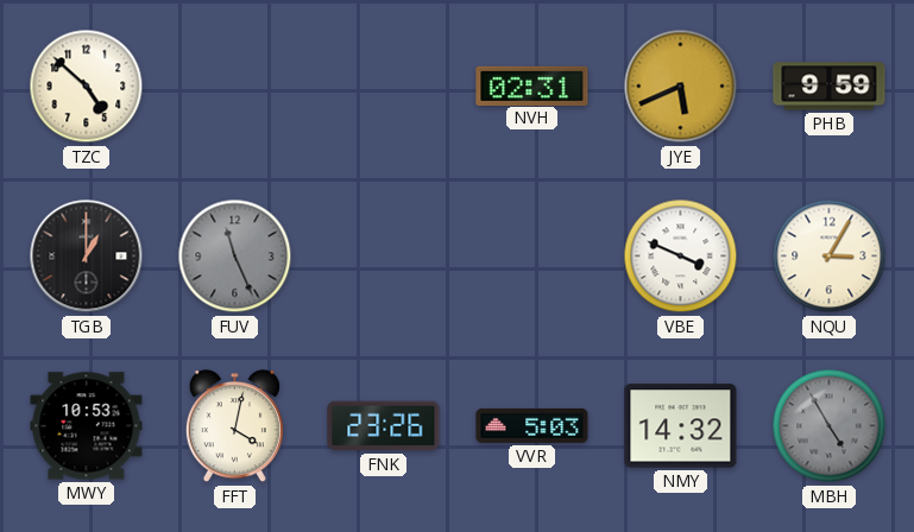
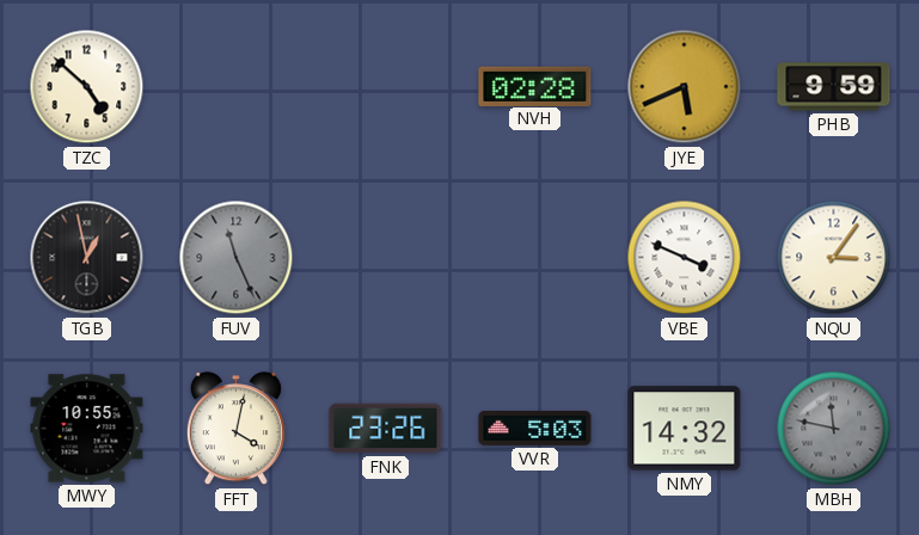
NVH: 02:31 -> 02:28
TGB: 1:00 -> 12:58
NQU: 3:05 -> 3:06
MWY: 10:53 -> 10:55
MBH: 4:55 -> 11:47
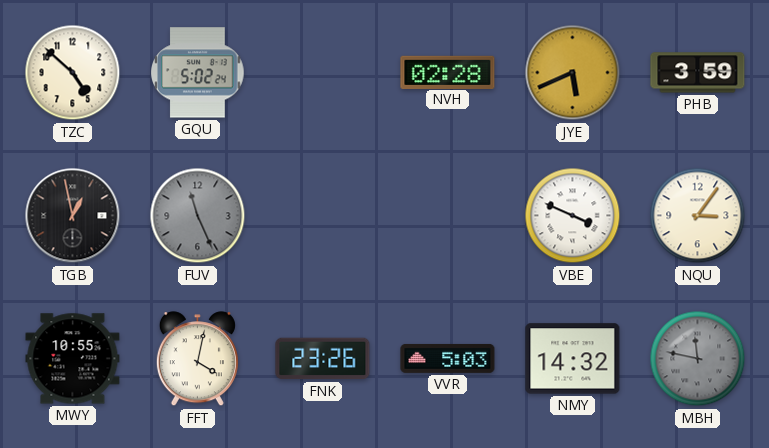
GQU: none -> 5:02
PHB: 9:59 -> 3:59
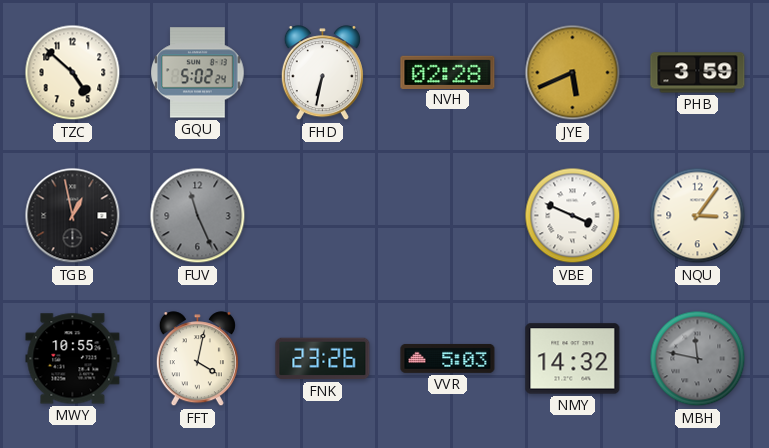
FHD: none -> 6:32
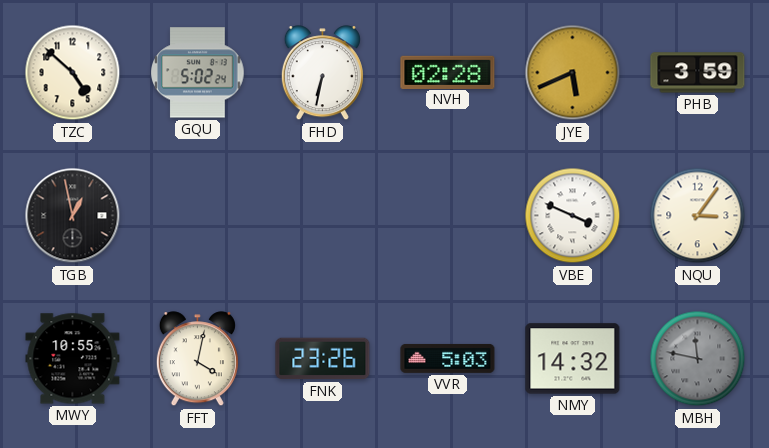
FUV: 11:26 -> none
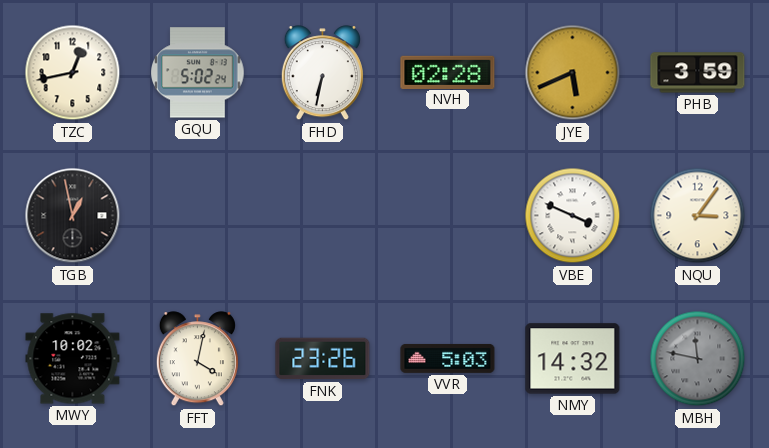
TZC: 4:52 -> 12:43
MWY: 10:55 -> 10:02
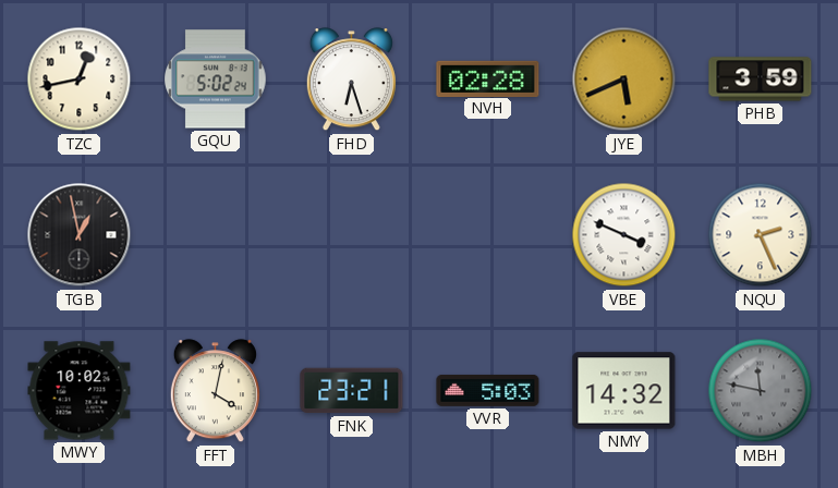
FHD: 6:32 -> 6:27
NQU: 3:06 -> 2:26
FNK: 23:26 -> 23:21
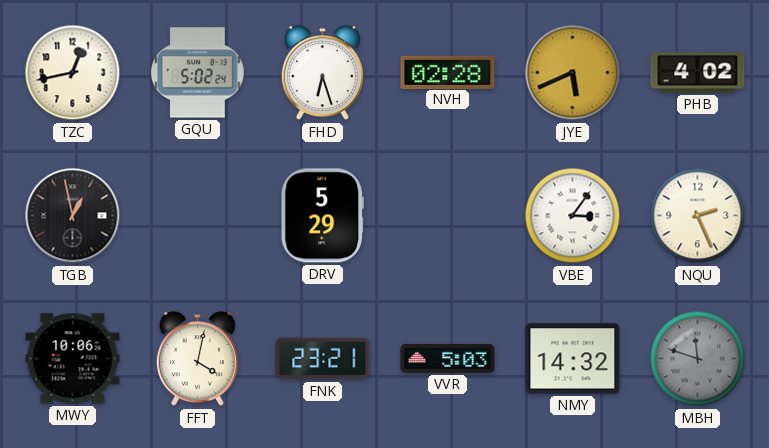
PHB: 3:59 -> 4:02
DRV: none -> 5:29
VBE: 3:49 -> 3:06
MWY: 10:02 -> 10:06
MBH: 11:47 -> 11:48
